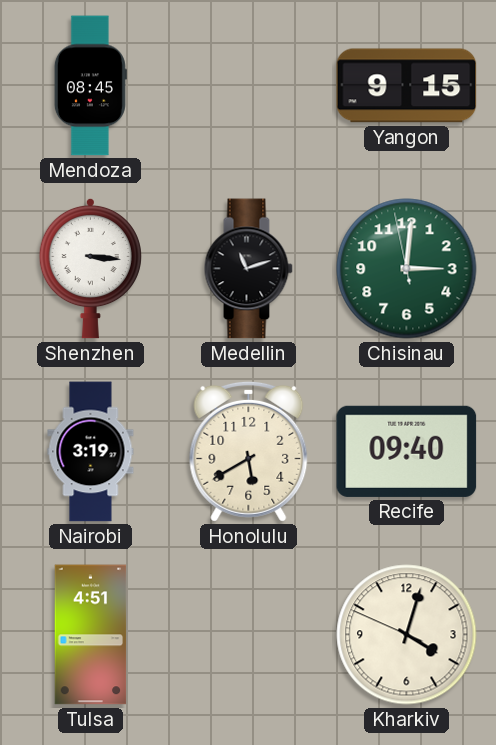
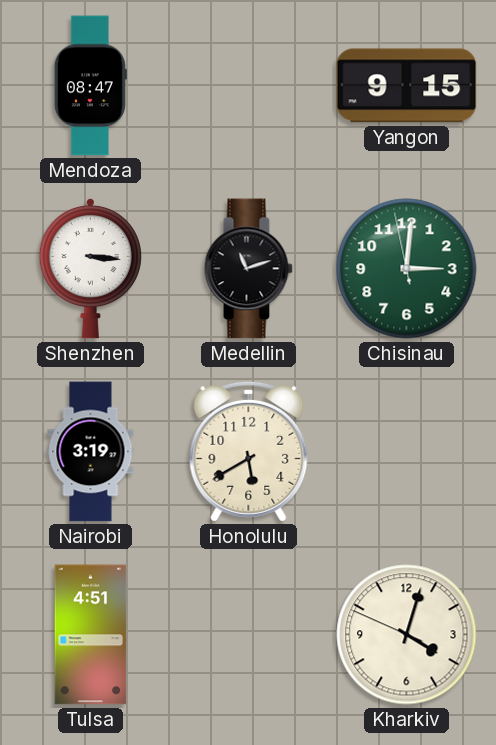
Mendoza: 08:45 -> 08:47
Recife: 09:40 -> none
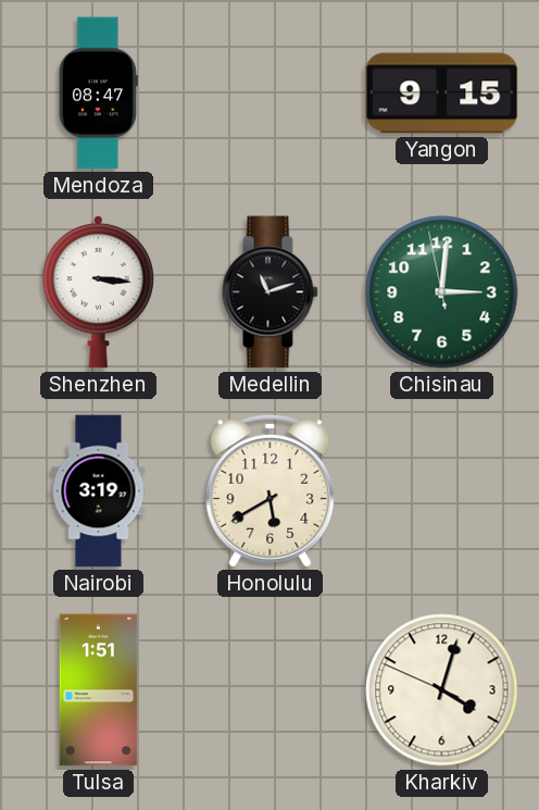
Tulsa: 4:51 -> 1:51
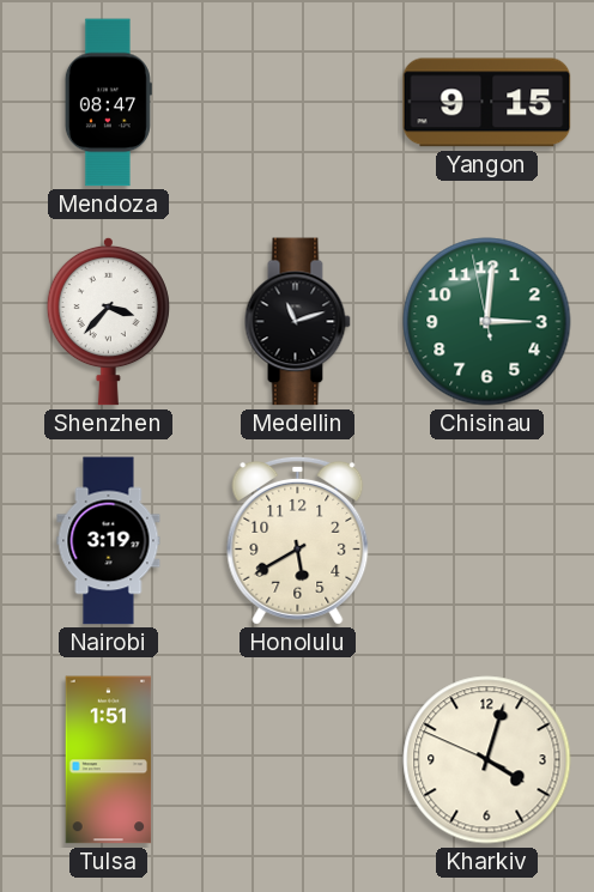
Shenzhen: 3:16 -> 3:37
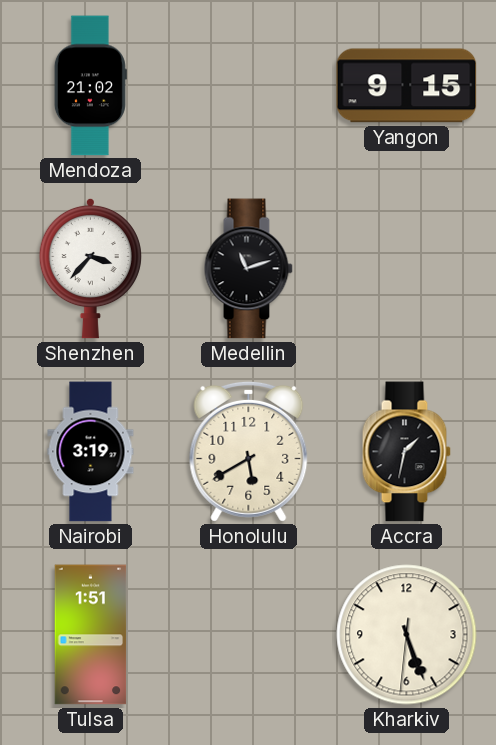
Mendoza: 08:47 -> 21:02
Chisinau: 3:00 -> none
Accra: none -> 1:32
Kharkiv: 4:02 -> 5:26
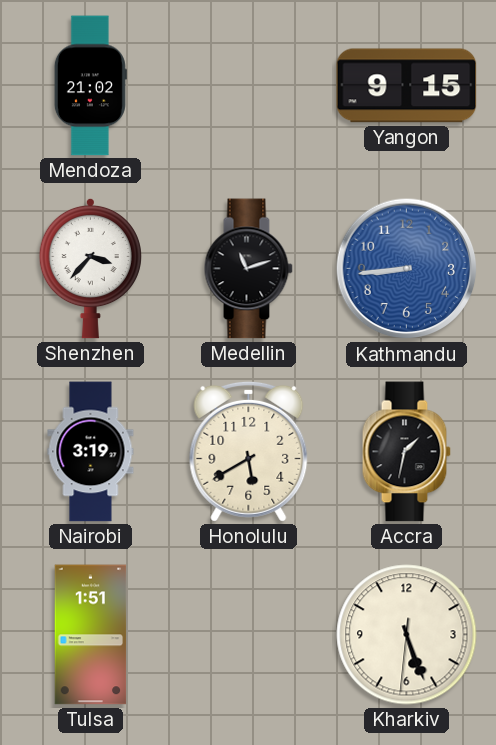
Kathmandu: none -> 8:44
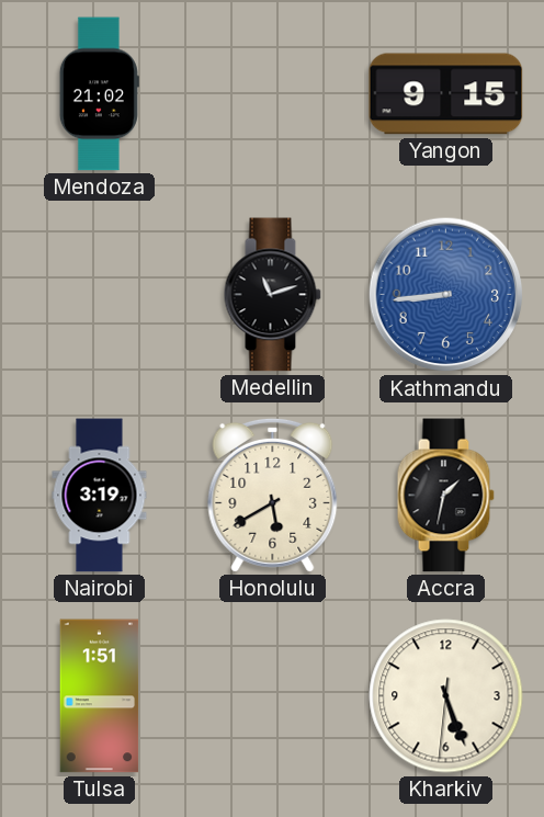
Shenzhen: 3:37 -> none
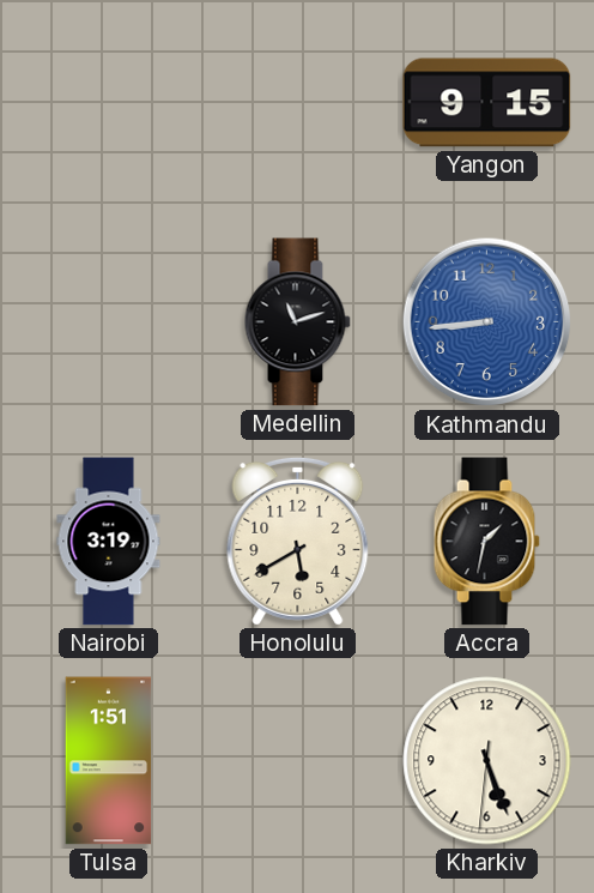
Mendoza: 21:02 -> none
